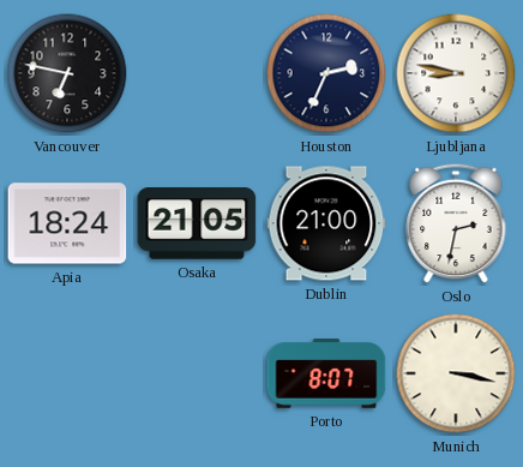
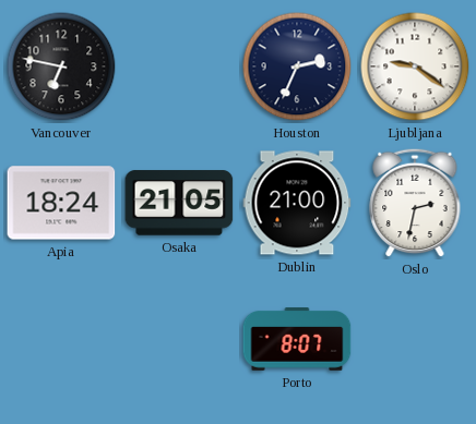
Ljubljana: 8:47 -> 9:21
Munich: 3:17 -> none
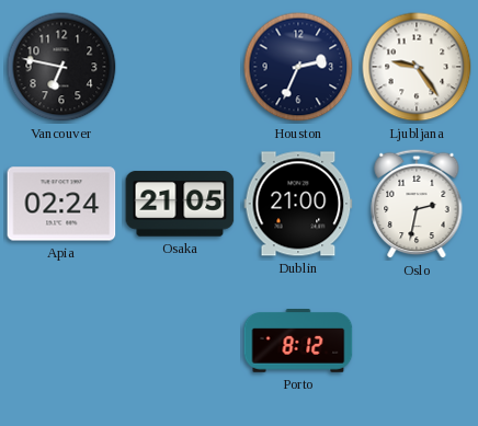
Ljubljana: 9:21 -> 9:24
Apia: 18:24 -> 02:24
Porto: 8:07 -> 8:12
